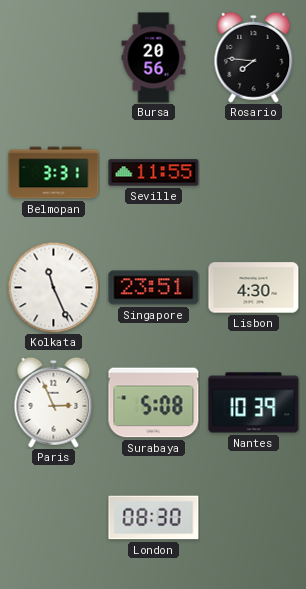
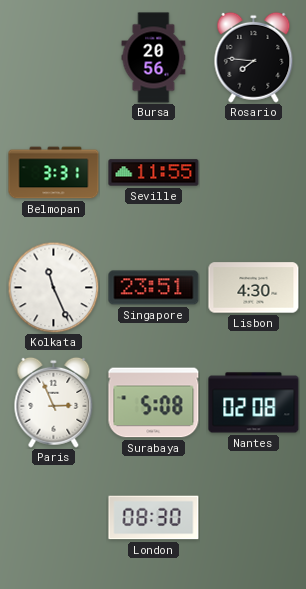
Nantes: 10:39 -> 02:08
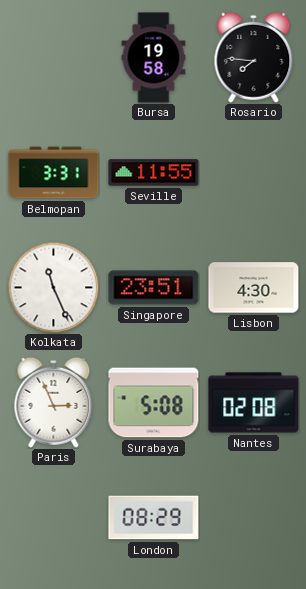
Bursa: 20:56 -> 19:58
London: 08:30 -> 08:29
